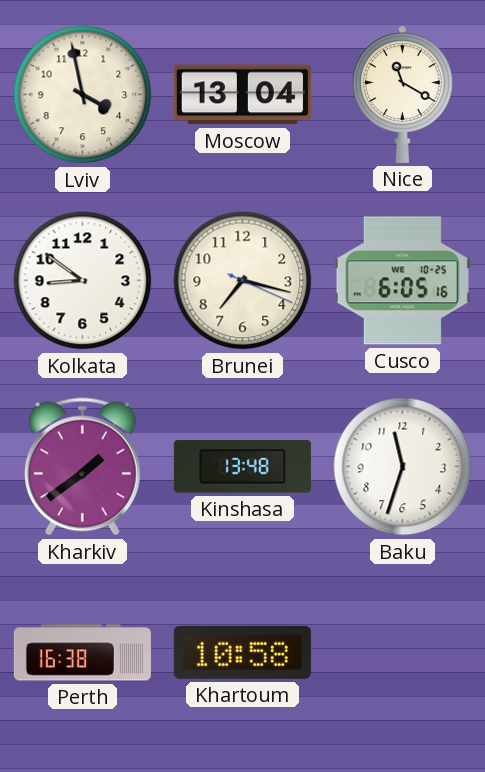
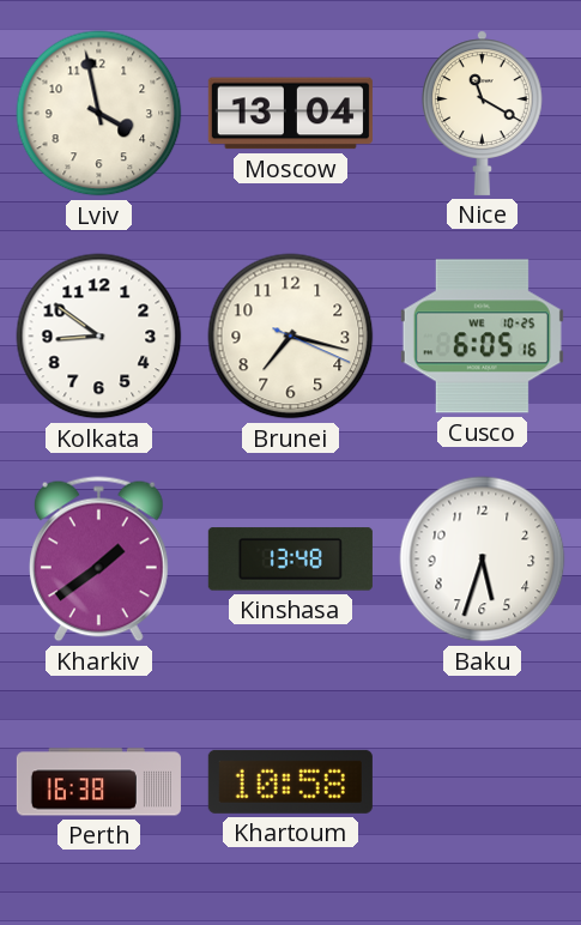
Baku: 11:33 -> 5:33
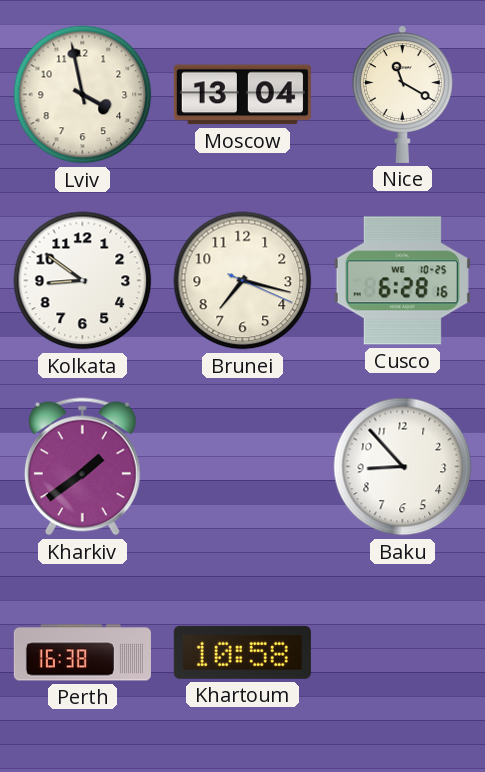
Cusco: 6:05 -> 6:28
Kinshasa: 13:48 -> none
Baku: 5:33 -> 8:53
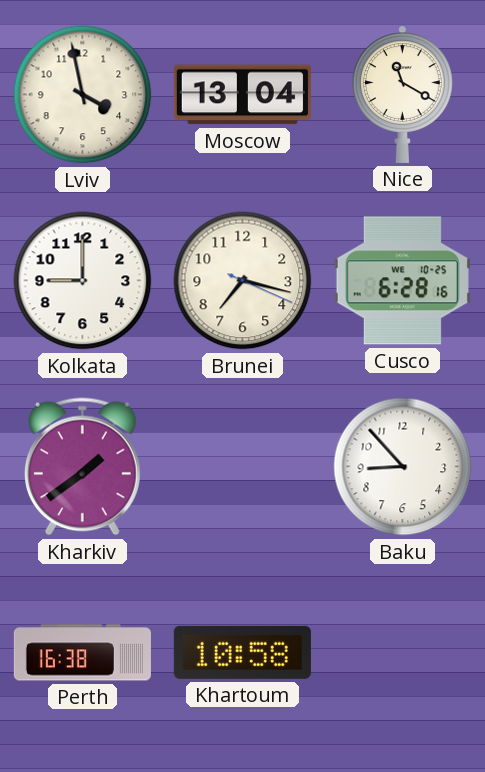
Kolkata: 8:51 -> 9:00
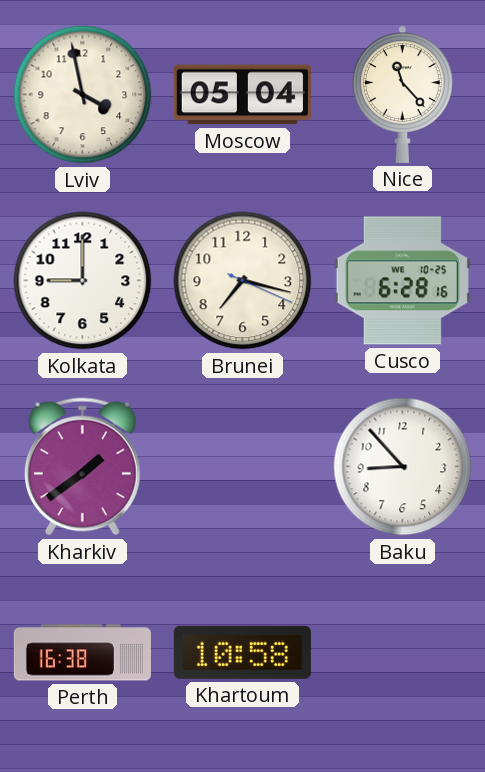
Moscow: 13:04 -> 05:04
Nice: 11:20 -> 11:23
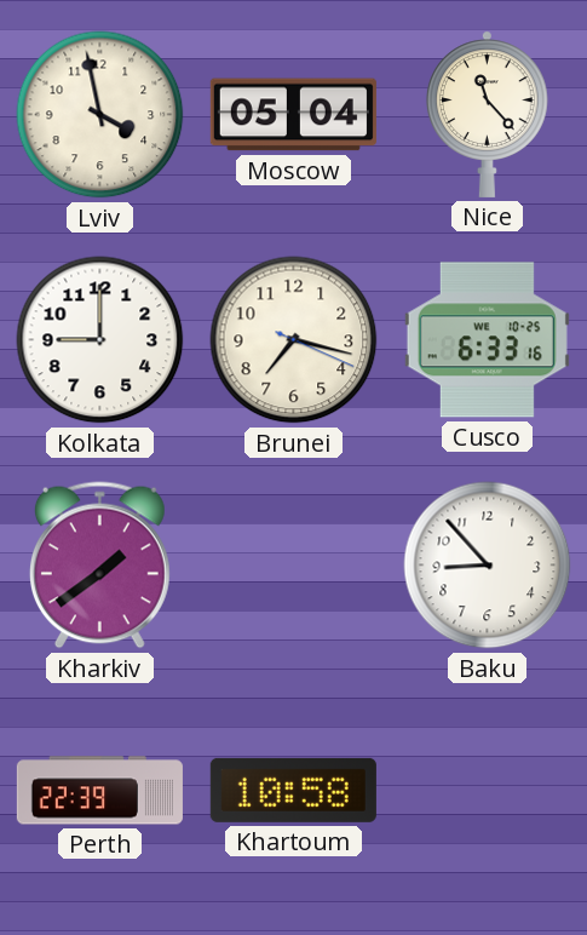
Cusco: 6:28 -> 6:33
Perth: 16:38 -> 22:39
